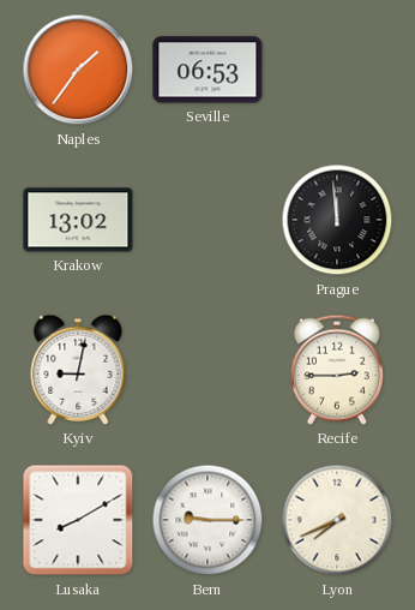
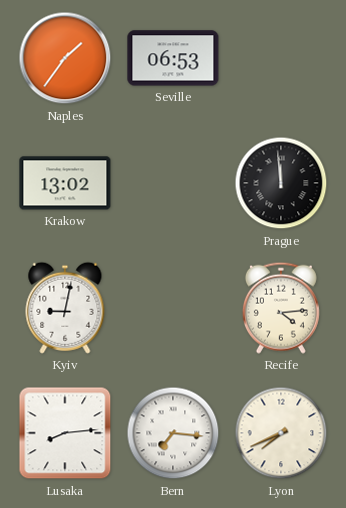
Recife: 2:45 -> 4:14
Lusaka: 8:10 -> 8:14
Bern: 9:15 -> 7:16
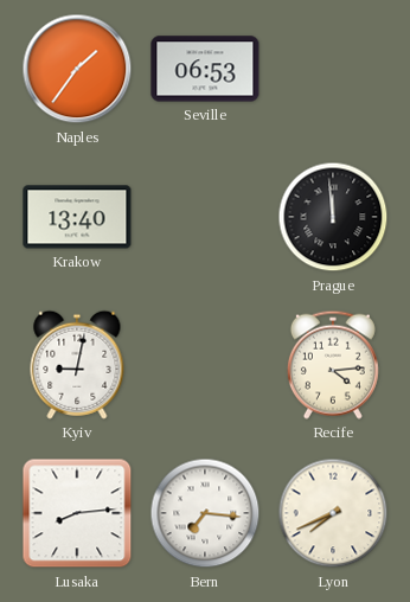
Krakow: 13:02 -> 13:40
